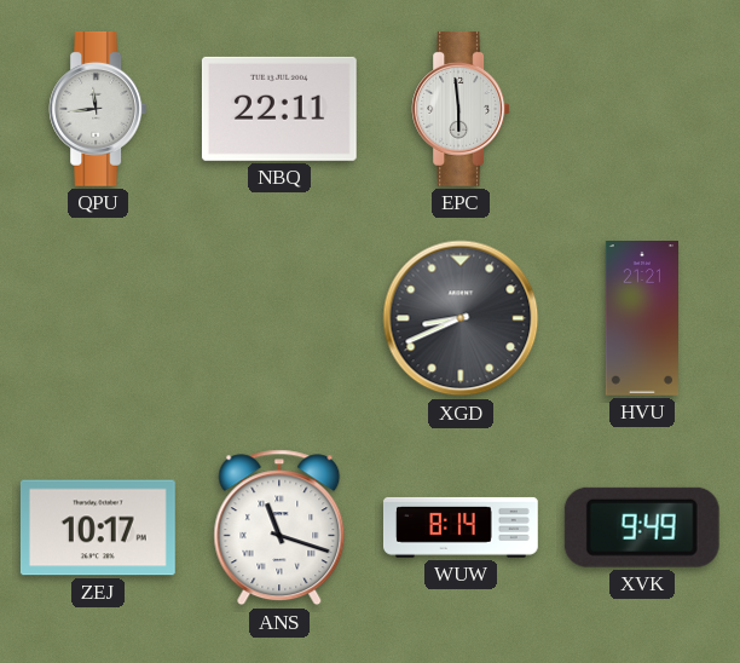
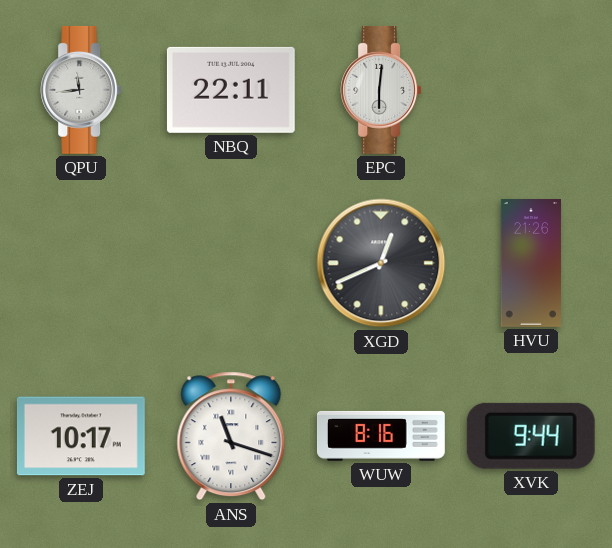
EPC: 5:59 -> 6:01
XGD: 8:41 -> 12:41
HVU: 21:21 -> 21:26
WUW: 8:14 -> 8:16
XVK: 9:49 -> 9:44
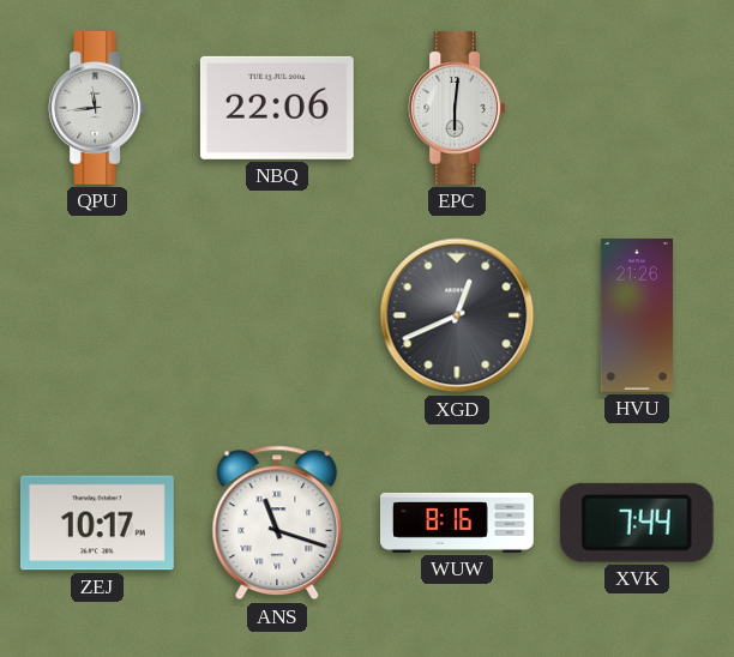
NBQ: 22:11 -> 22:06
XVK: 9:44 -> 7:44
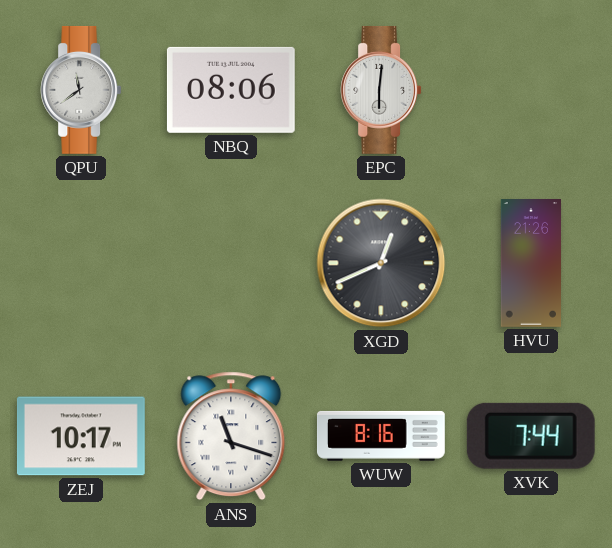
QPU: 11:44 -> 11:39
NBQ: 22:06 -> 08:06
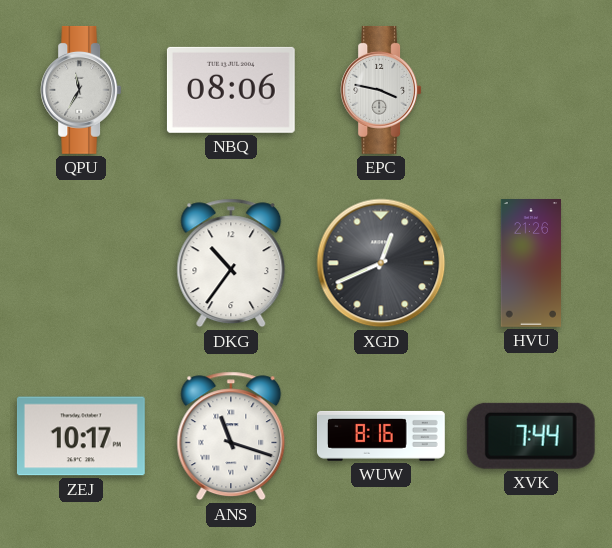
QPU: 11:39 -> 11:35
EPC: 6:01 -> 3:47
DKG: none -> 10:36
